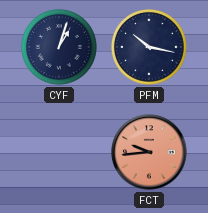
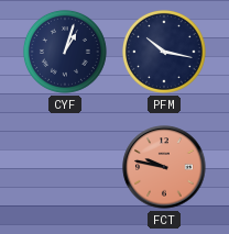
FCT: 9:44 -> 9:47
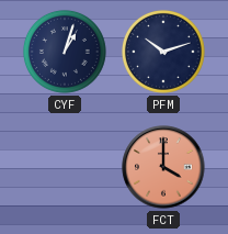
PFM: 10:17 -> 10:12
FCT: 9:47 -> 4:00
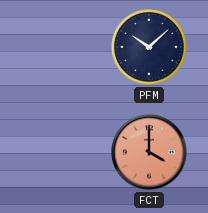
CYF: 1:03 -> none
PFM: 10:12 -> 10:08
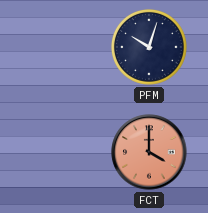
PFM: 10:08 -> 10:03
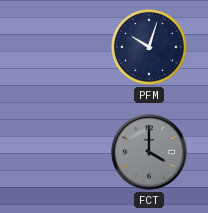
FCT dial: salmon -> grey
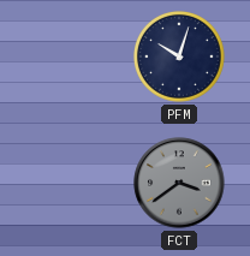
FCT: 4:00 -> 3:39
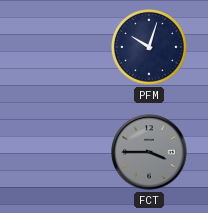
FCT: 3:39 -> 3:45
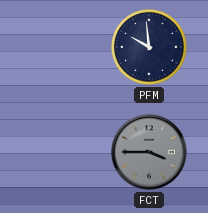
PFM: 10:03 -> 9:59
